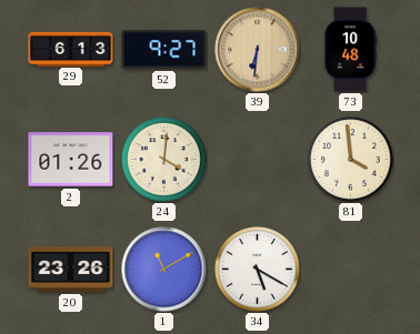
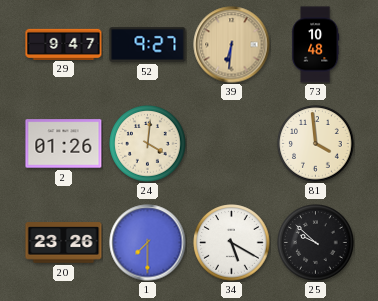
29: 6:13 -> 9:47
1: 11:10 -> 7:30
25: none -> 9:52
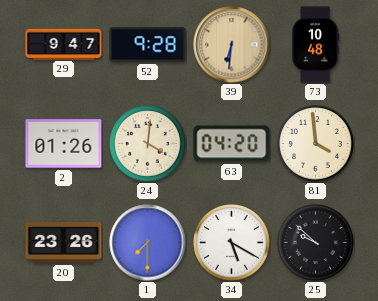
52: 9:27 -> 9:28
63: none -> 04:20
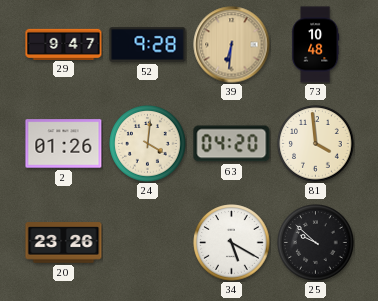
1: 7:30 -> none
